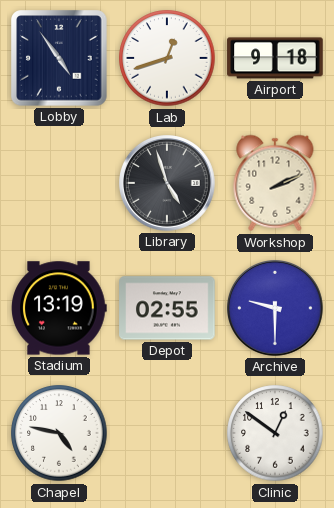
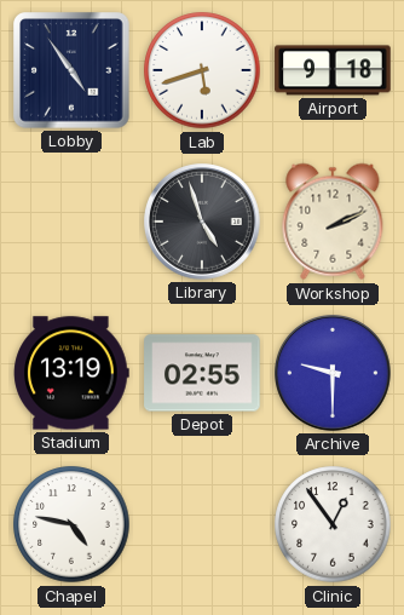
Lab: 12:42 -> 5:42
Clinic: 12:51 -> 12:54
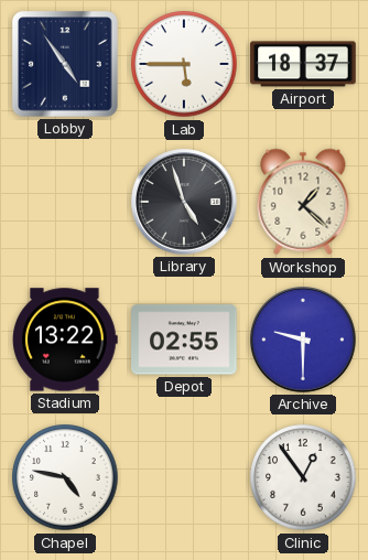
Lab: 5:42 -> 5:45
Airport: 9:18 -> 18:37
Workshop: 2:11 -> 1:22
Stadium: 13:19 -> 13:22
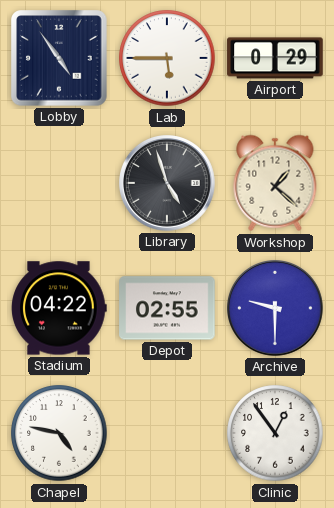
Airport: 18:37 -> 0:29
Stadium: 13:22 -> 04:22
